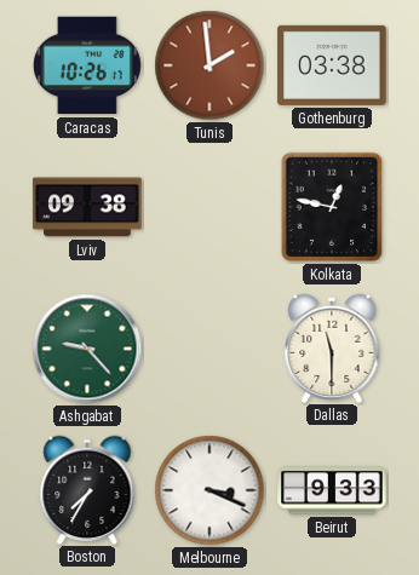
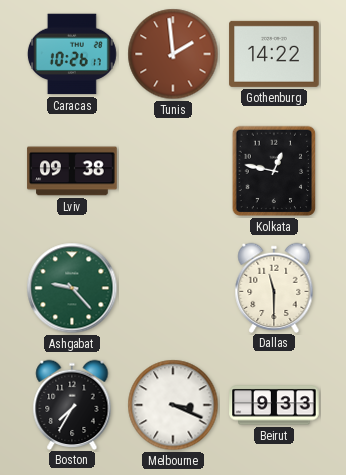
Gothenburg: 03:38 -> 14:22
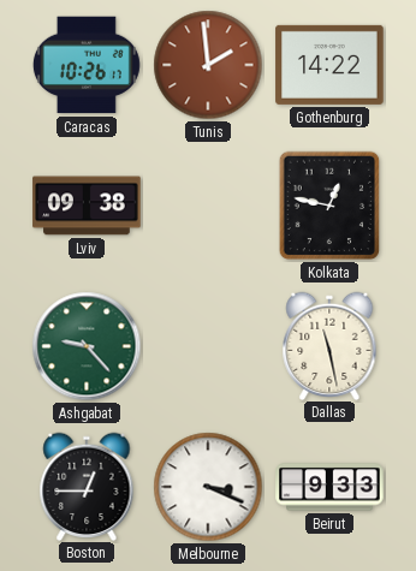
Dallas: 11:30 -> 11:28
Boston: 7:35 -> 12:45
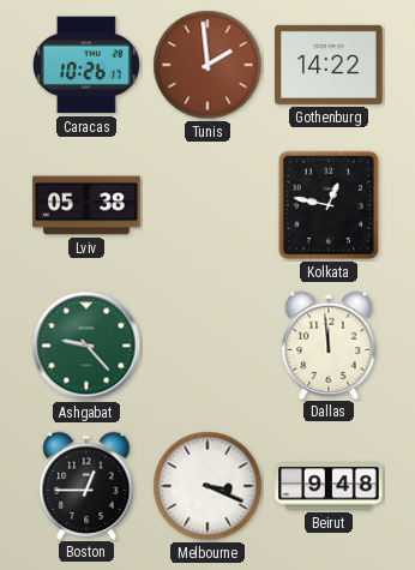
Lviv: 09:38 -> 05:38
Dallas: 11:28 -> 11:59
Beirut: 9:33 -> 9:48
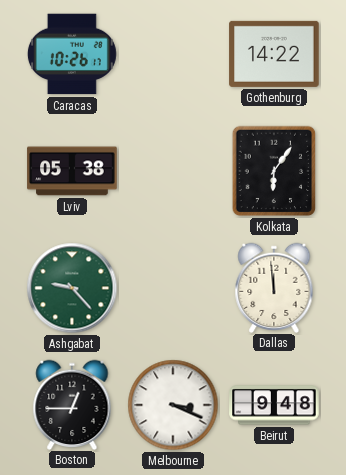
Tunis: 1:59 -> none
Kolkata: 12:47 -> 6:06
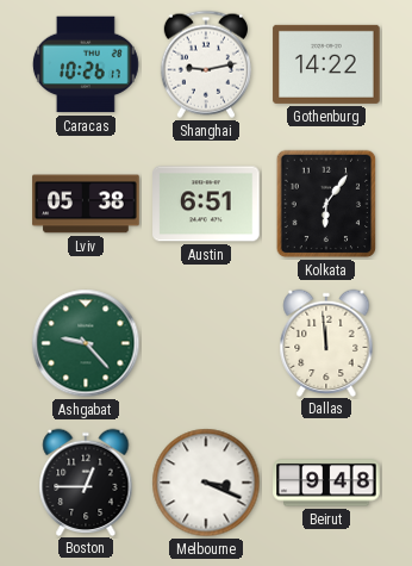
Shanghai: none -> 9:13
Austin: none -> 6:51
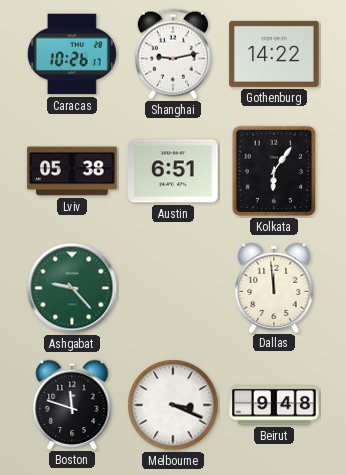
Boston: 12:45 -> 11:48
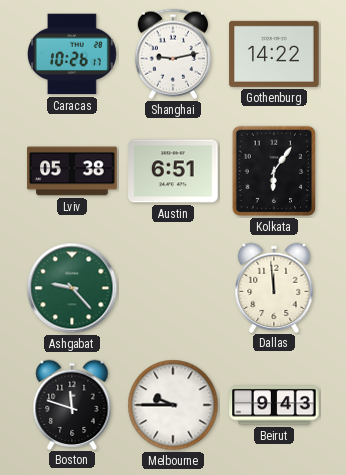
Melbourne: 3:19 -> 9:45
Beirut: 9:48 -> 9:43
